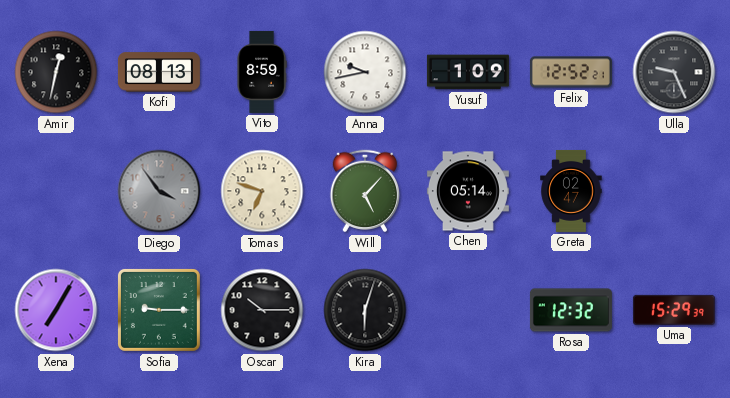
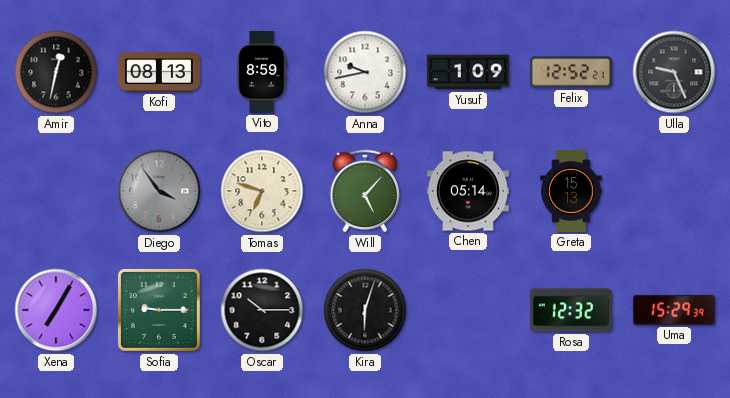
Greta: 02:47 -> 15:13
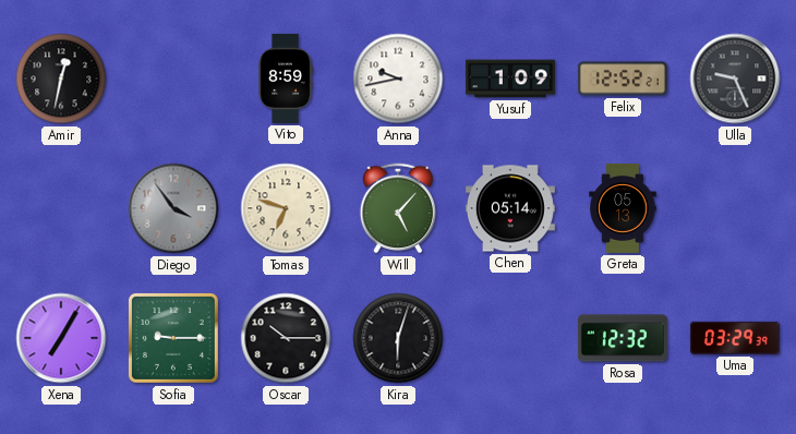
Kofi: 08:13 -> none
Greta: 15:13 -> 05:13
Uma: 15:29 -> 03:29
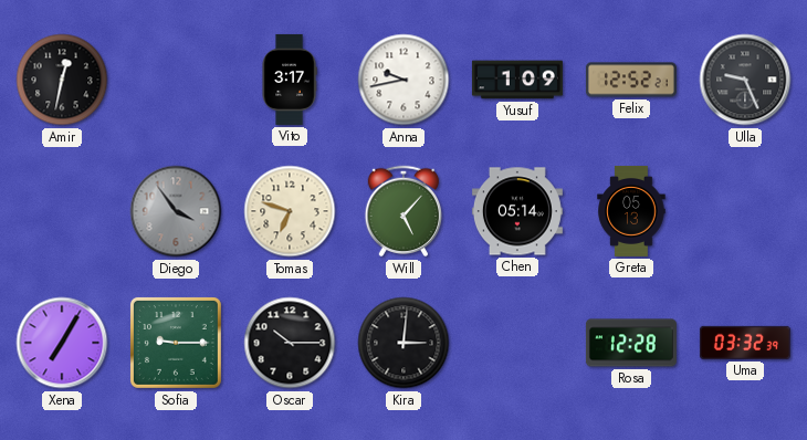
Vito: 8:59 -> 3:17
Kira: 6:03 -> 3:01
Rosa: 12:32 -> 12:28
Uma: 03:29 -> 03:32
